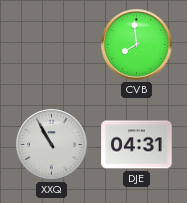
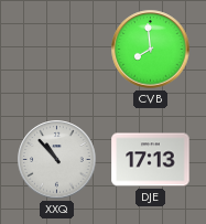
XXQ: 10:55 -> 10:53
DJE: 04:31 -> 17:13
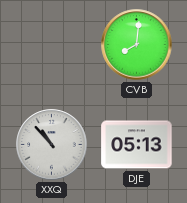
CVB: 7:59 -> 8:01
DJE: 17:13 -> 05:13
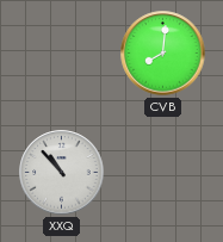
DJE: 05:13 -> none
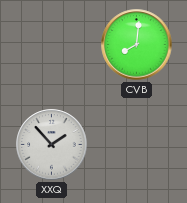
XXQ: 10:53 -> 1:53
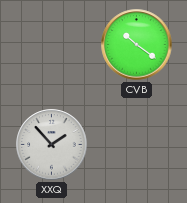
CVB: 8:01 -> 10:21
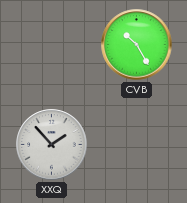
CVB: 10:21 -> 10:25
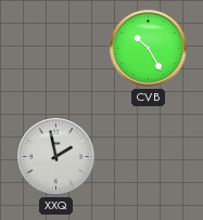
XXQ: 1:53 -> 1:58
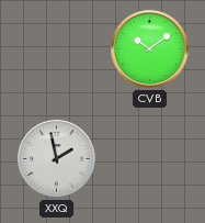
CVB: 10:25 -> 10:09
